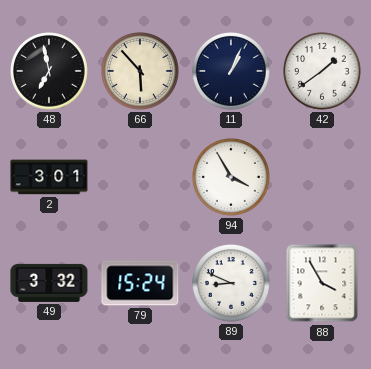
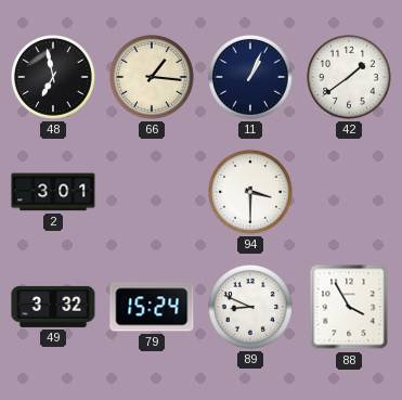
66: 5:53 -> 1:16
94: 3:55 -> 3:30
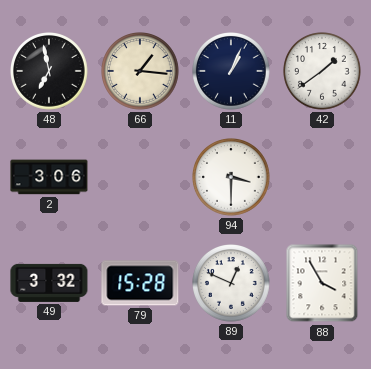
2: 3:01 -> 3:06
79: 15:24 -> 15:28
89: 8:49 -> 12:49
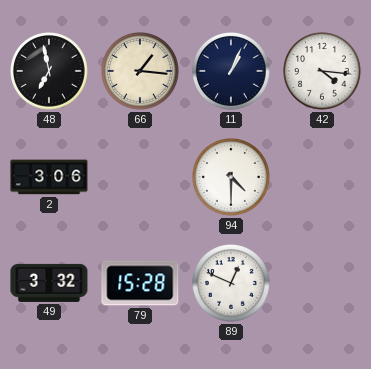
42: 1:39 -> 4:16
94: 3:30 -> 4:30
88: 3:55 -> none
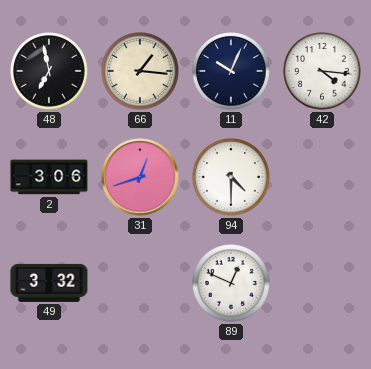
11: 1:04 -> 10:04
31: none -> 12:42
79: 15:28 -> none
